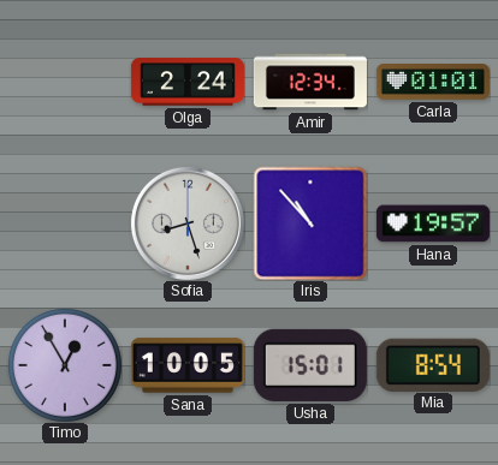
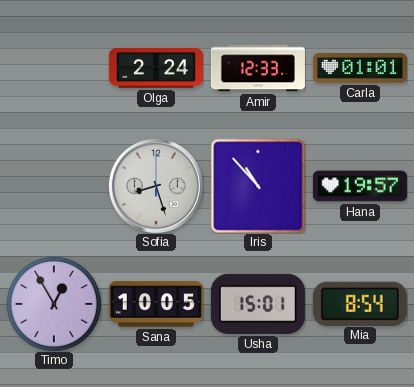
Amir: 12:34 -> 12:33
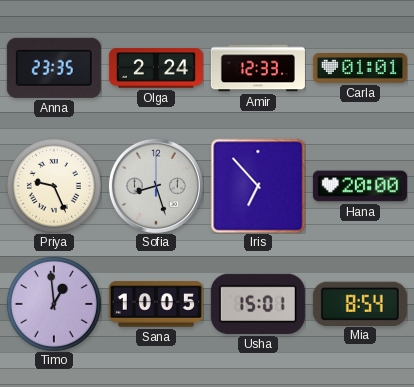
Anna: none -> 23:35
Priya: none -> 9:26
Iris: 10:53 -> 6:53
Hana: 19:57 -> 20:00
Timo: 12:55 -> 12:59
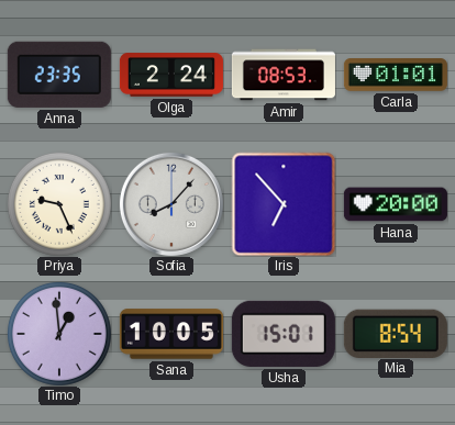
Amir: 12:33 -> 08:53
Sofia: 8:27 -> 8:07
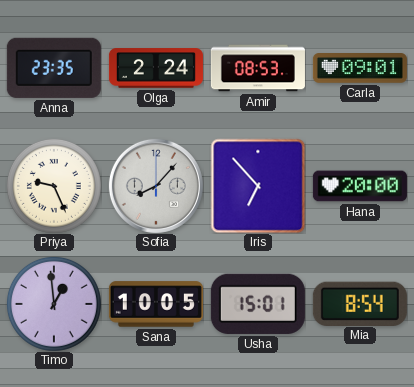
Carla: 01:01 -> 09:01
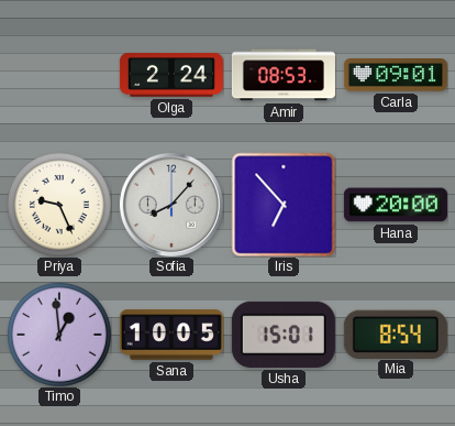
Anna: 23:35 -> none
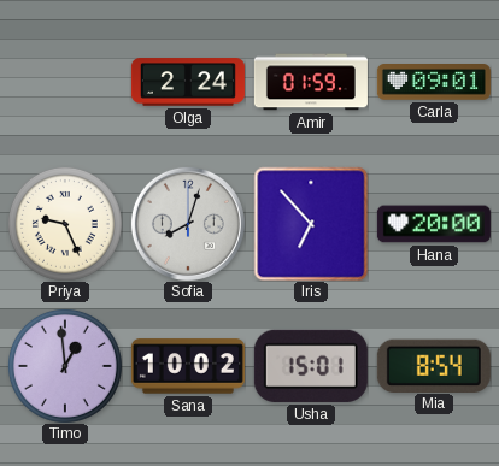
Amir: 08:53 -> 01:59
Sofia: 8:07 -> 8:03
Sana: 10:05 -> 10:02
